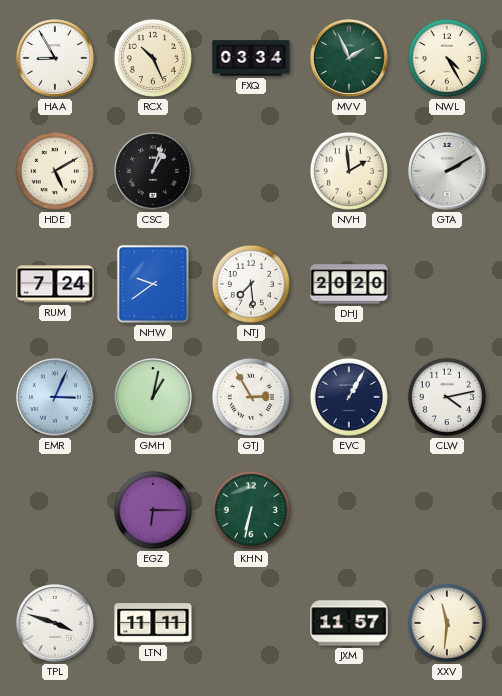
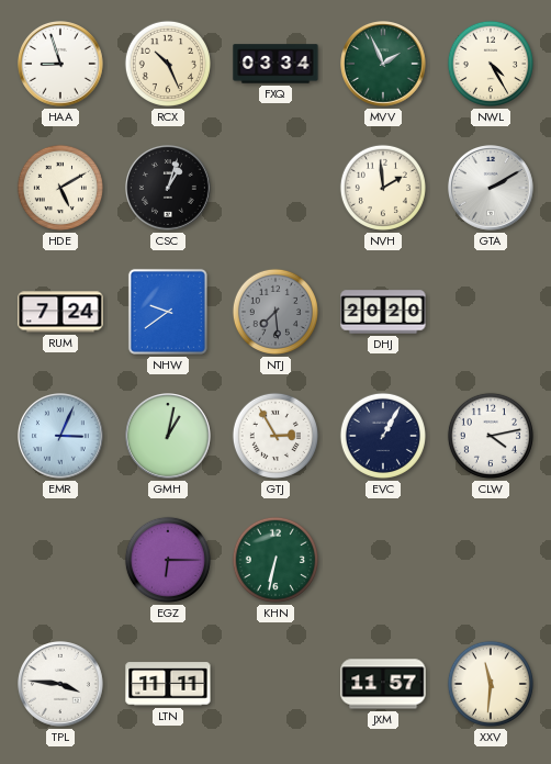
HAA: 8:55 -> 8:57
NTJ dial: white -> grey
TPL: 3:48 -> 3:46
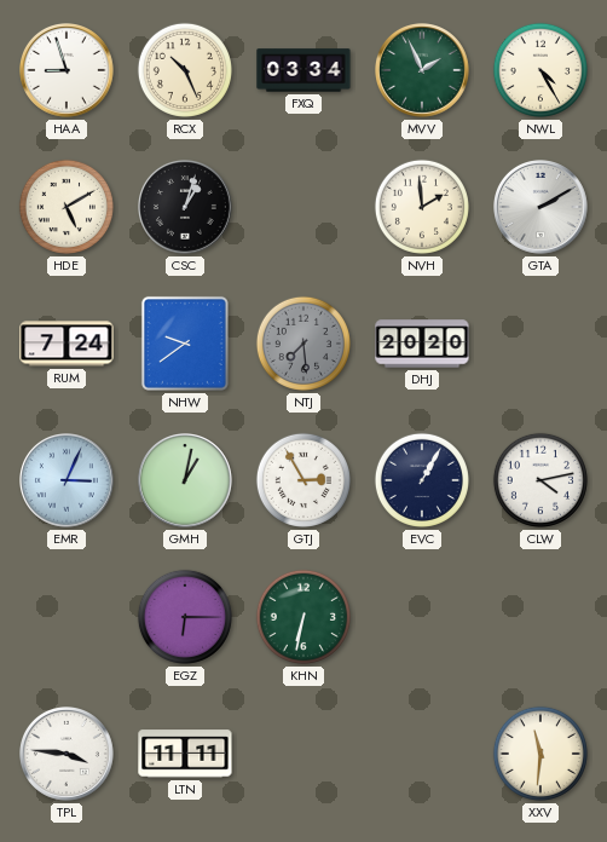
JXM: 11:57 -> none
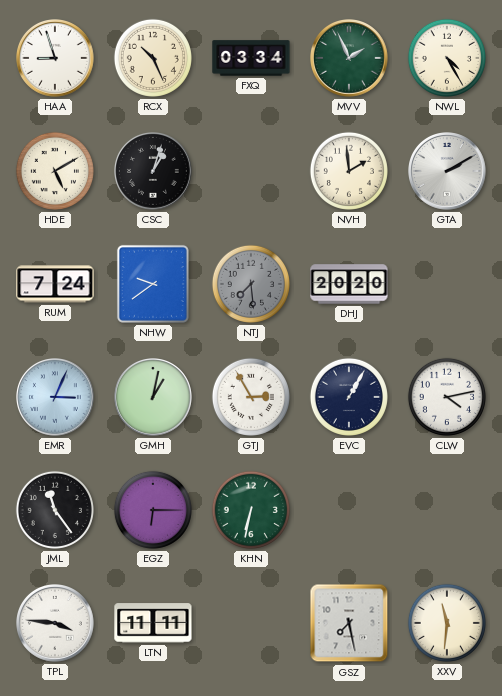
JML: none -> 11:24
GSZ: none -> 7:28
